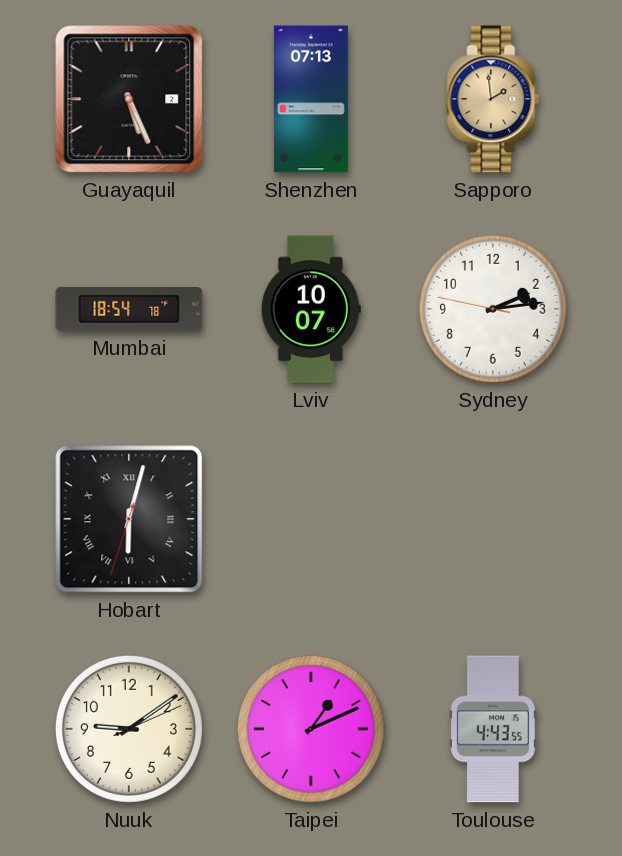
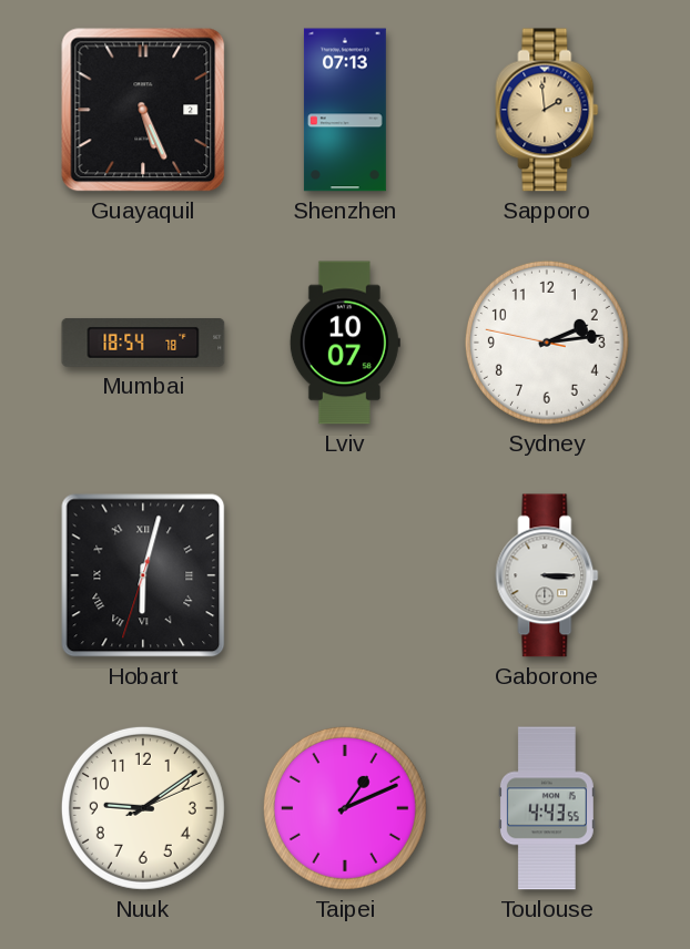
Gaborone: none -> 3:15
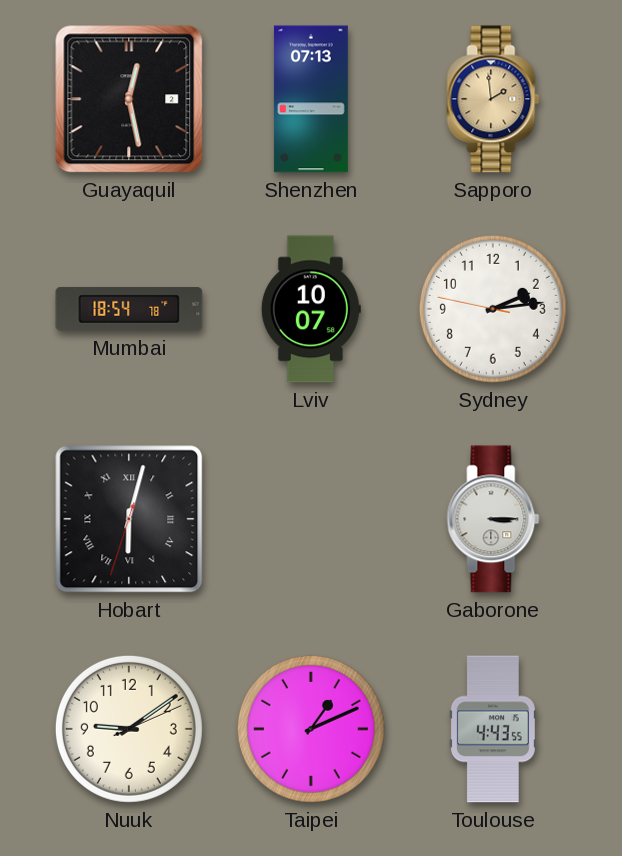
Guayaquil: 5:26 -> 12:28
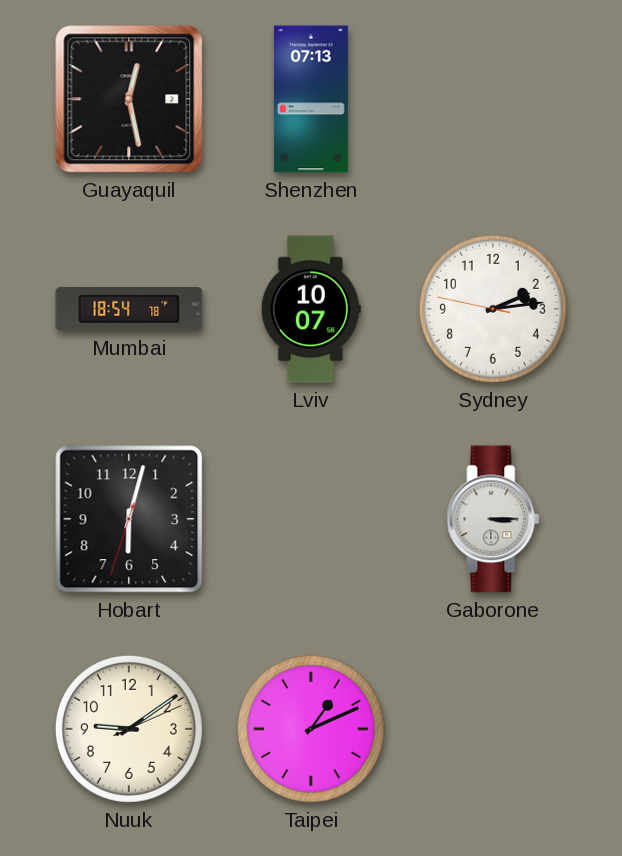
Sapporo: 1:59 -> none
Hobart numerals: Roman -> Arabic
Toulouse: 4:43 -> none
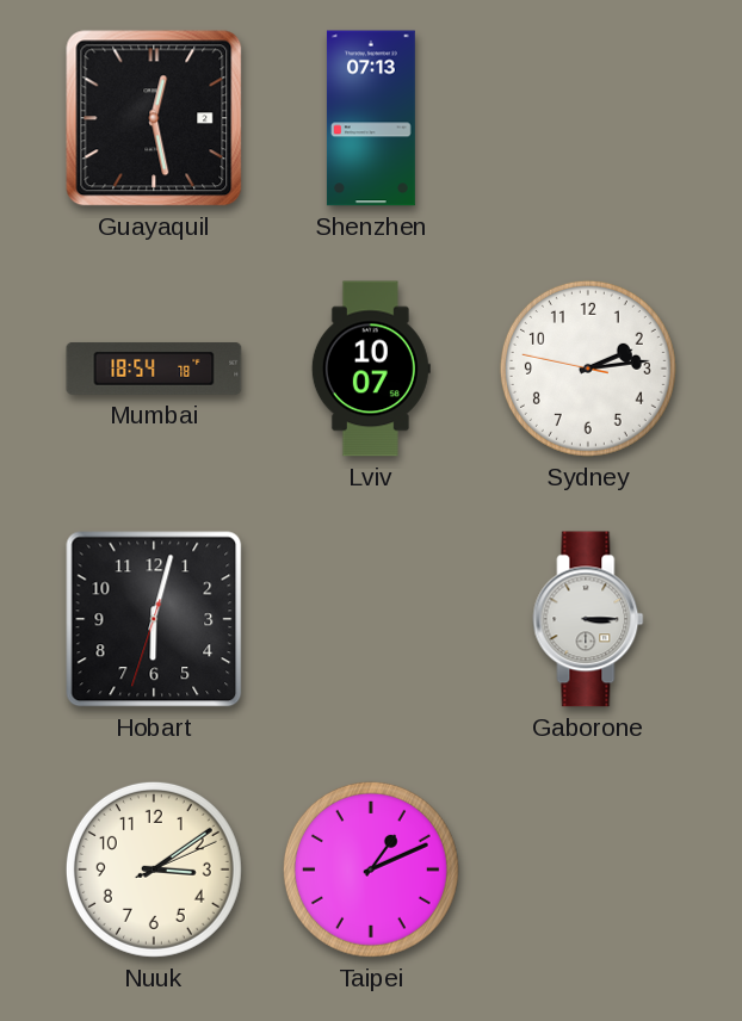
Nuuk: 9:09 -> 3:09
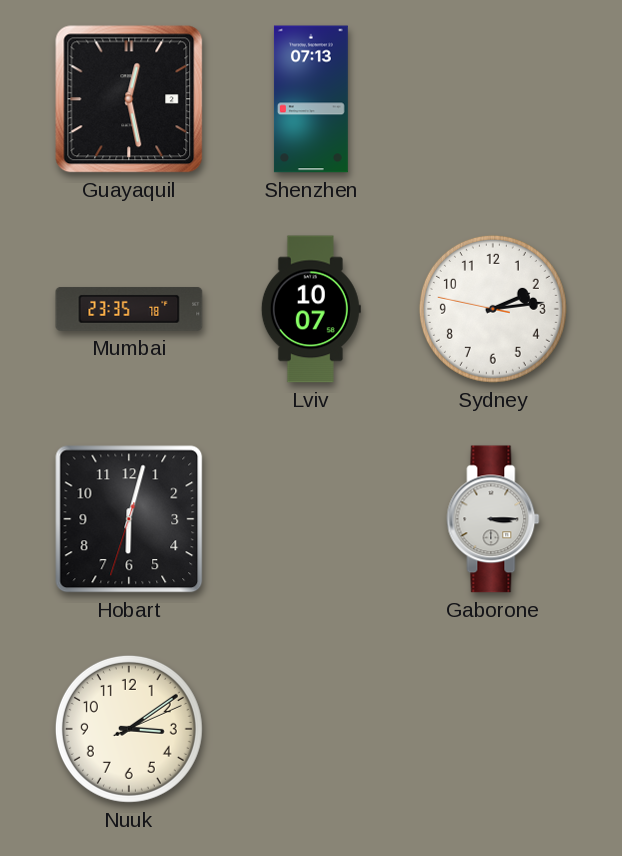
Mumbai: 18:54 -> 23:35
Taipei: 1:11 -> none
